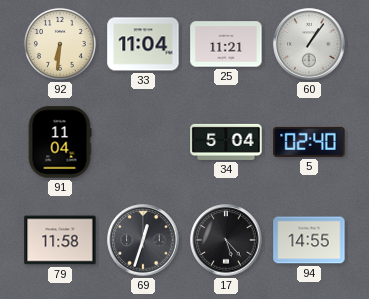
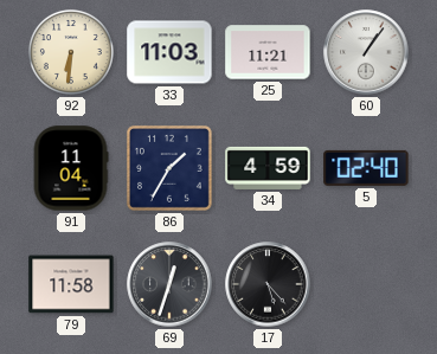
33: 11:04 -> 11:03
86: none -> 1:35
34: 5:04 -> 4:59
94: 14:55 -> none
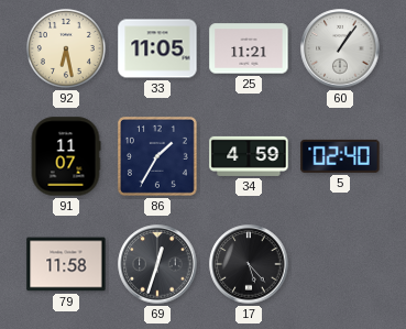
92: 6:31 -> 6:28
33: 11:03 -> 11:05
91: 11:04 -> 11:07
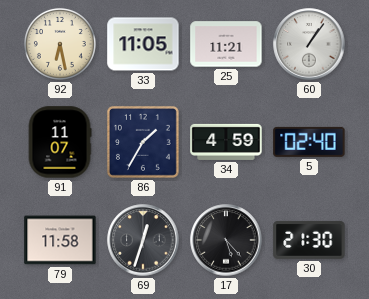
30: none -> 21:30
